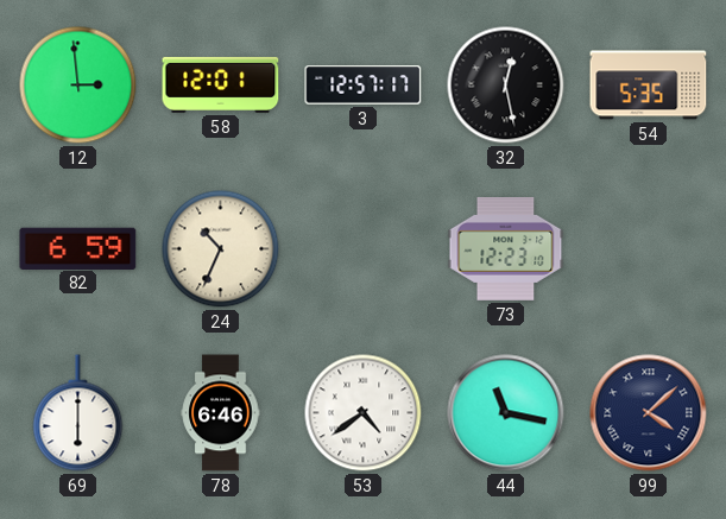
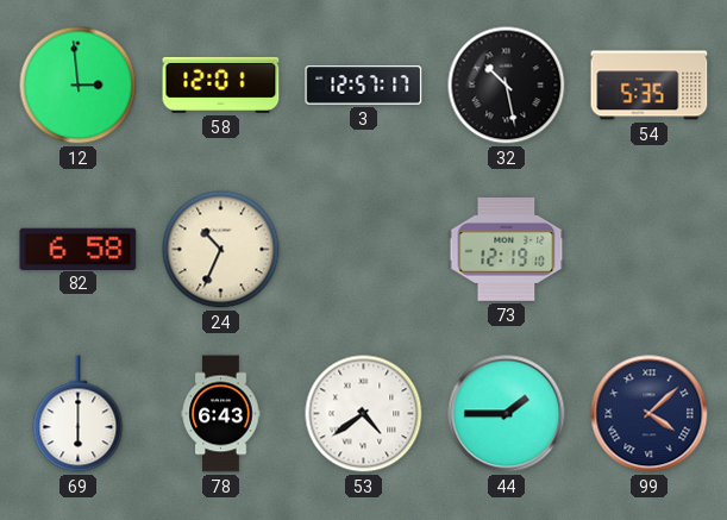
32: 12:28 -> 10:28
82: 6:59 -> 6:58
73: 12:23 -> 12:19
78: 6:46 -> 6:43
44: 11:17 -> 1:45
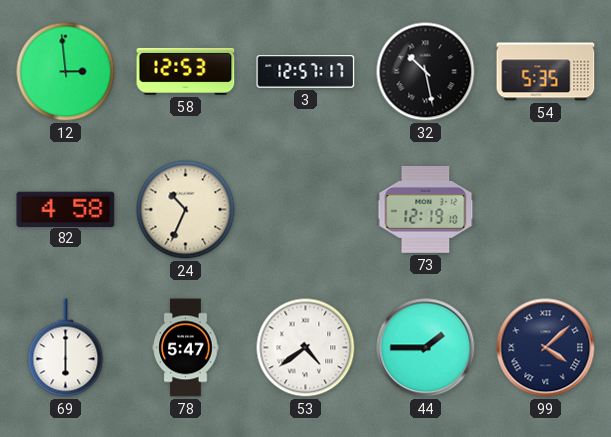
58: 12:01 -> 12:53
82: 6:58 -> 4:58
78: 6:43 -> 5:47
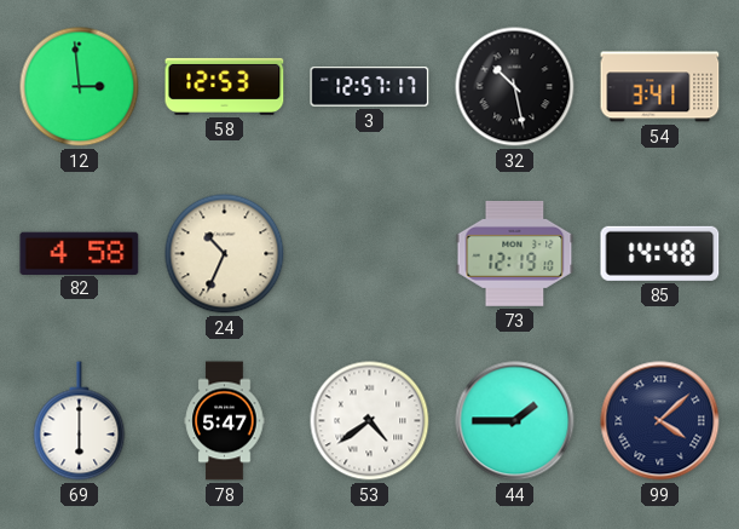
54: 5:35 -> 3:41
85: none -> 14:48
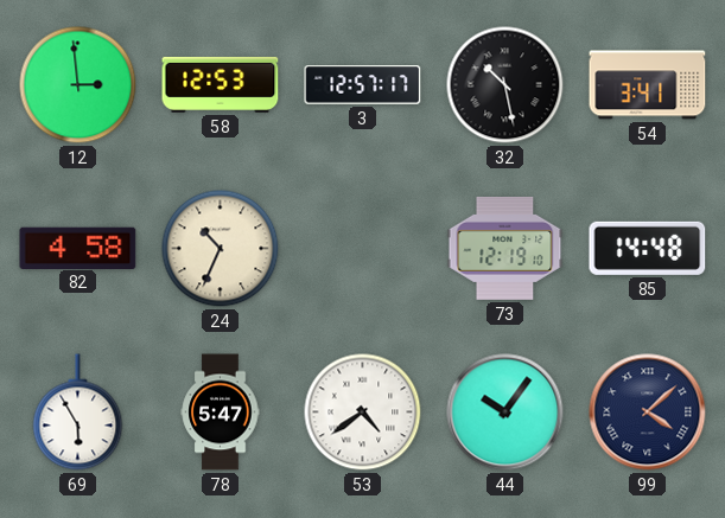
69: 6:00 -> 5:55
44: 1:45 -> 10:06
